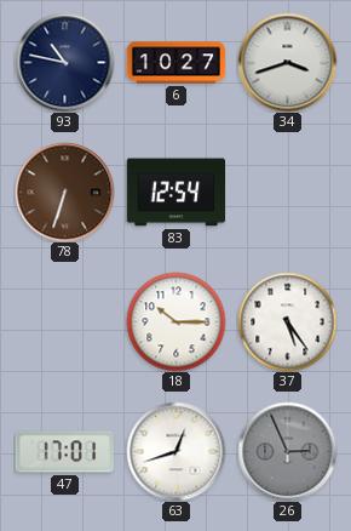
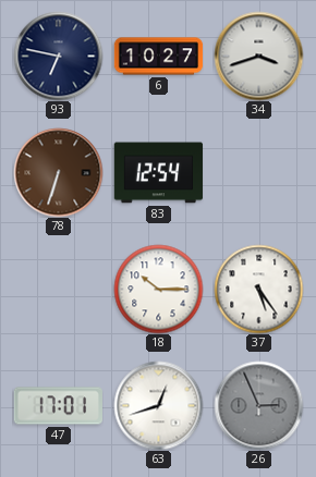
93: 10:47 -> 6:47
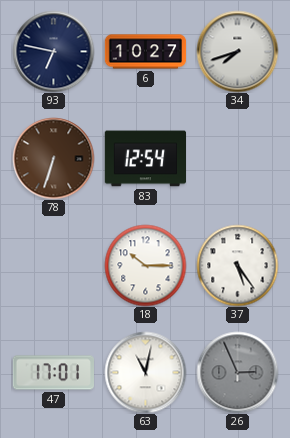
34: 3:42 -> 7:42
63: 12:42 -> 11:02
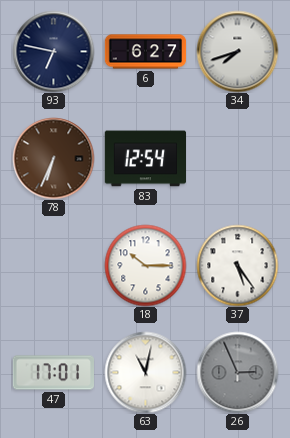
6: 10:27 -> 6:27
78: 6:33 -> 6:34
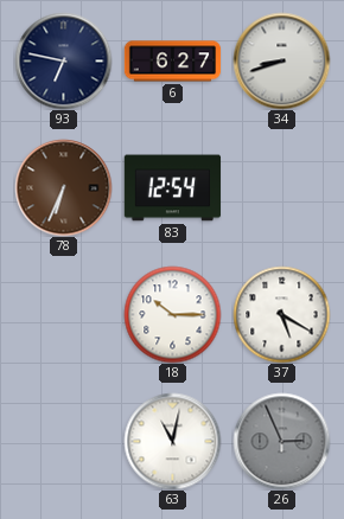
34: 7:42 -> 8:42
37: 5:24 -> 5:20
47: 17:01 -> none
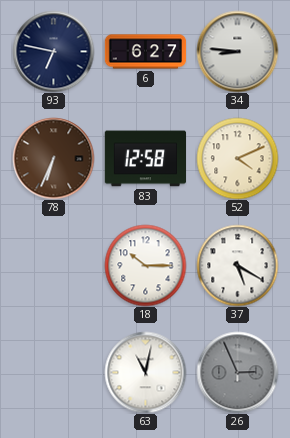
34: 8:42 -> 8:46
83: 12:54 -> 12:58
52: none -> 4:11
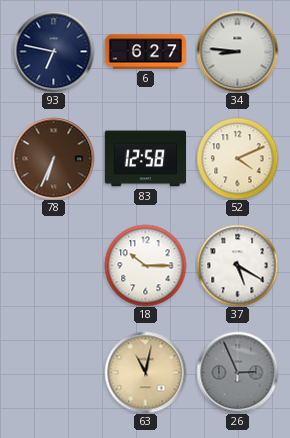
63 dial: white -> champagne
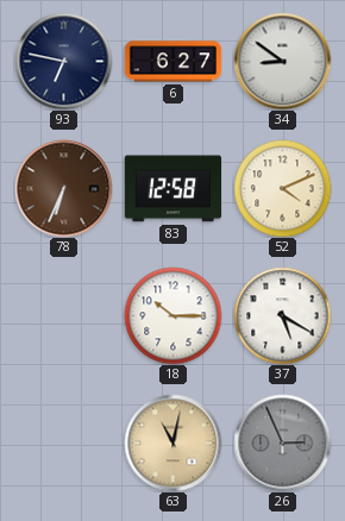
34: 8:46 -> 8:51
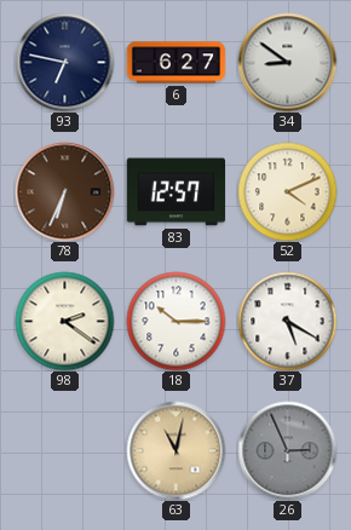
83: 12:58 -> 12:57
98: none -> 2:21
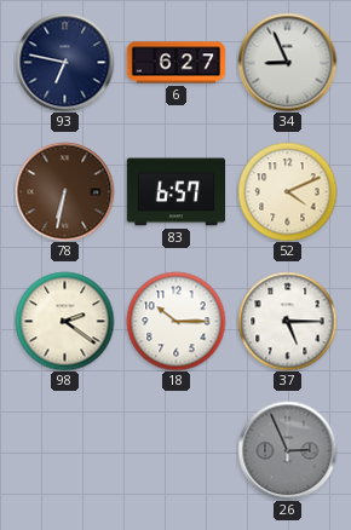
34: 8:51 -> 8:56
78: 6:34 -> 6:32
83: 12:57 -> 6:57
37: 5:20 -> 5:15
63: 11:02 -> none
